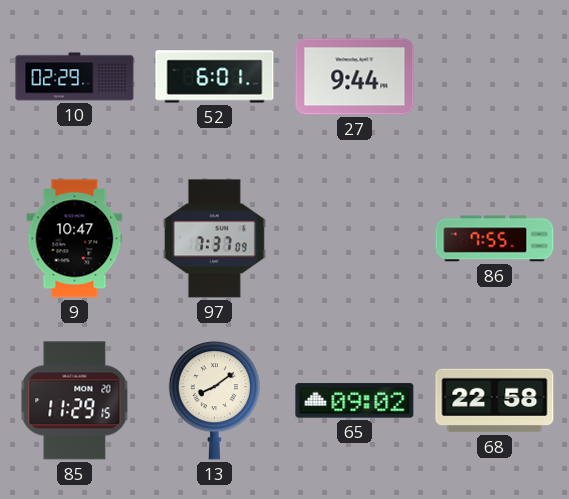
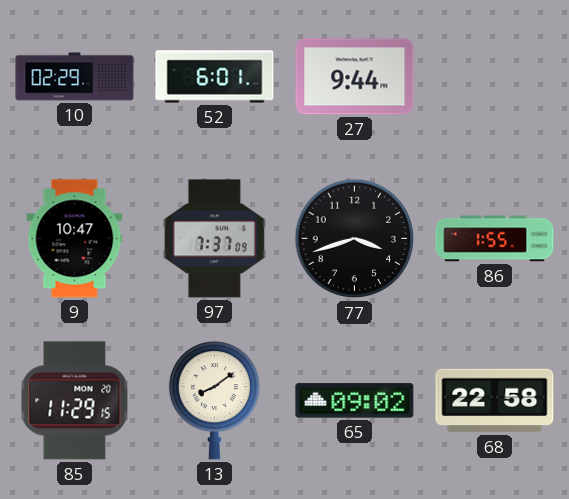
77: none -> 3:42
86: 7:55 -> 1:55
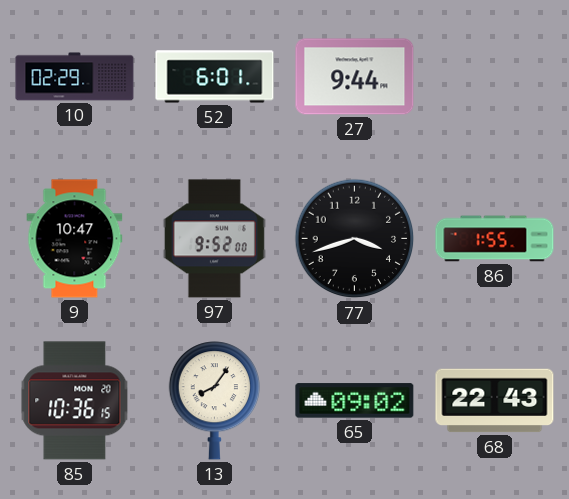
97: 7:37 -> 9:52
85: 11:29 -> 10:36
13: 8:09 -> 8:06
68: 22:58 -> 22:43
